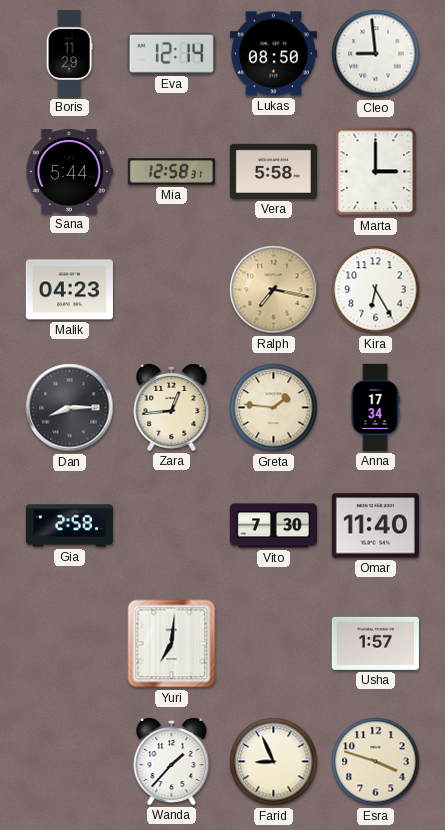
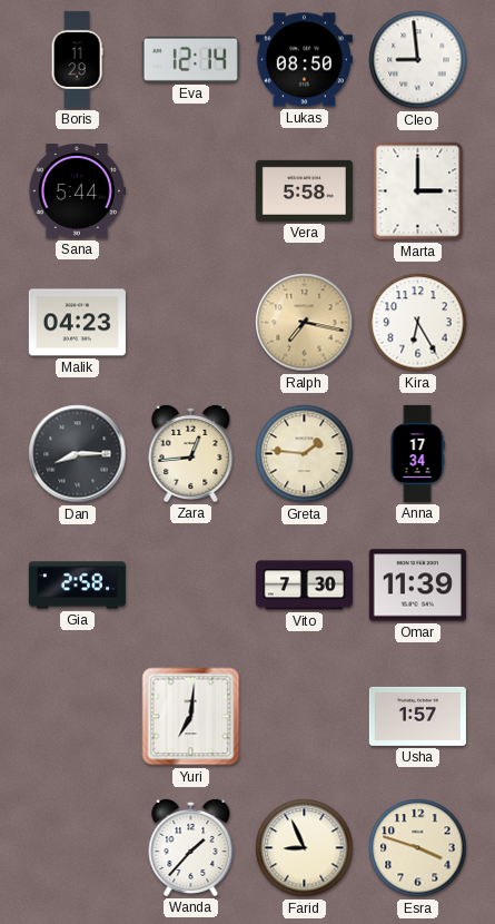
Mia: 12:58 -> none
Omar: 11:40 -> 11:39
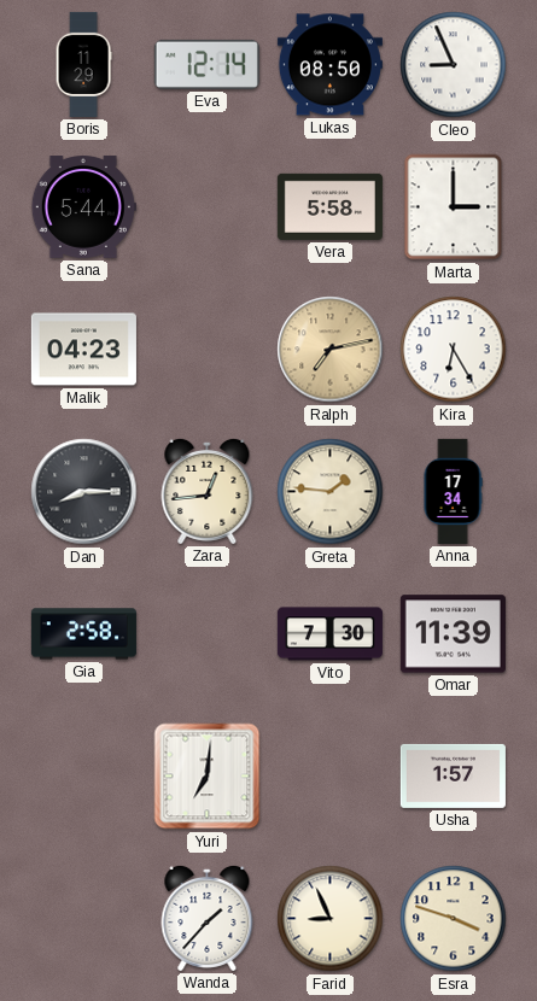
Cleo: 8:59 -> 8:56
Ralph: 7:17 -> 7:13
